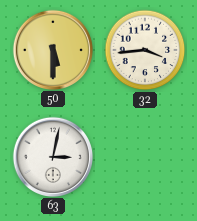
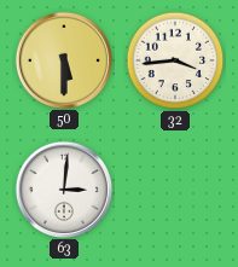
63: 3:02 -> 3:01
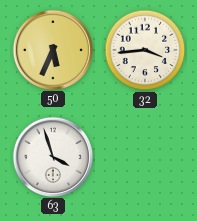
50: 5:30 -> 5:34
63: 3:01 -> 3:57
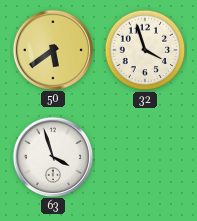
50: 5:34 -> 5:39
32: 3:44 -> 3:57
